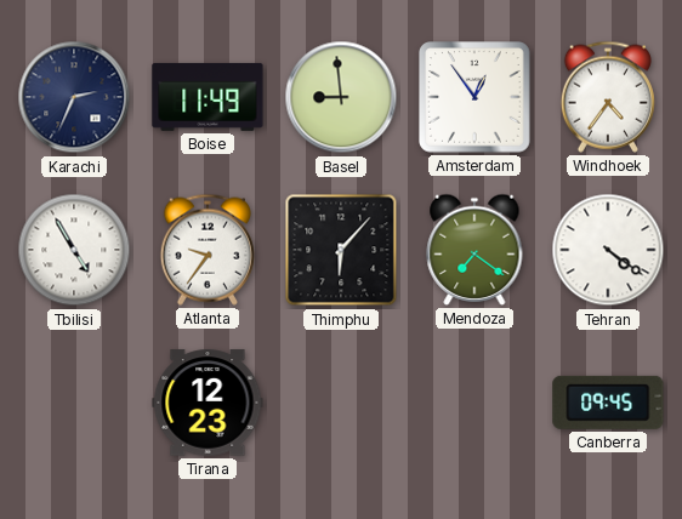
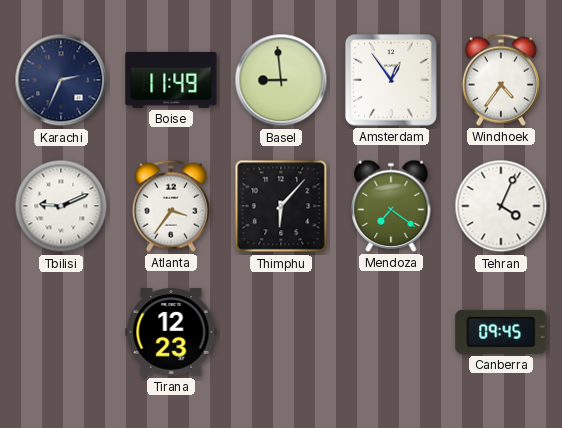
Tbilisi: 4:55 -> 9:11
Atlanta: 9:36 -> 3:36
Tehran: 4:21 -> 4:04
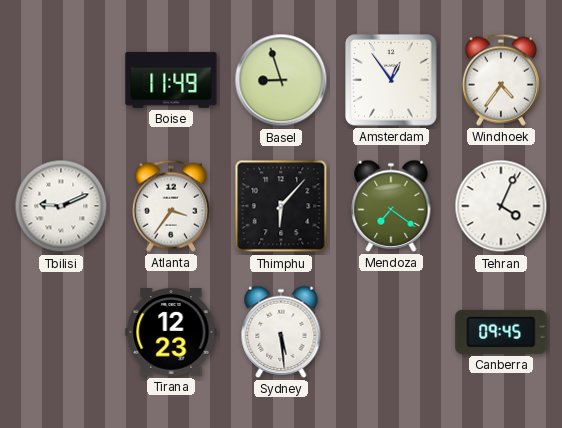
Karachi: 2:34 -> none
Basel: 8:59 -> 8:57
Sydney: none -> 5:29
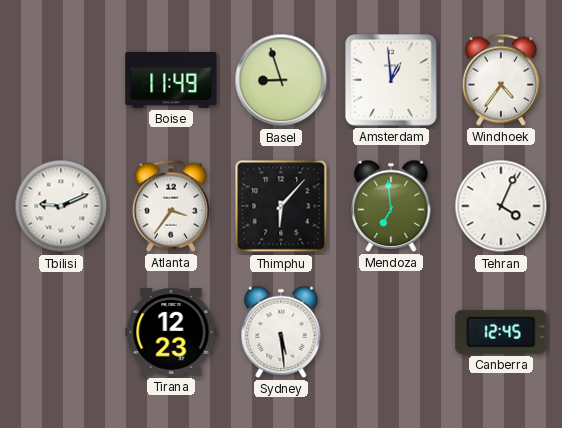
Amsterdam: 12:54 -> 12:59
Mendoza: 7:21 -> 6:59
Canberra: 09:45 -> 12:45
